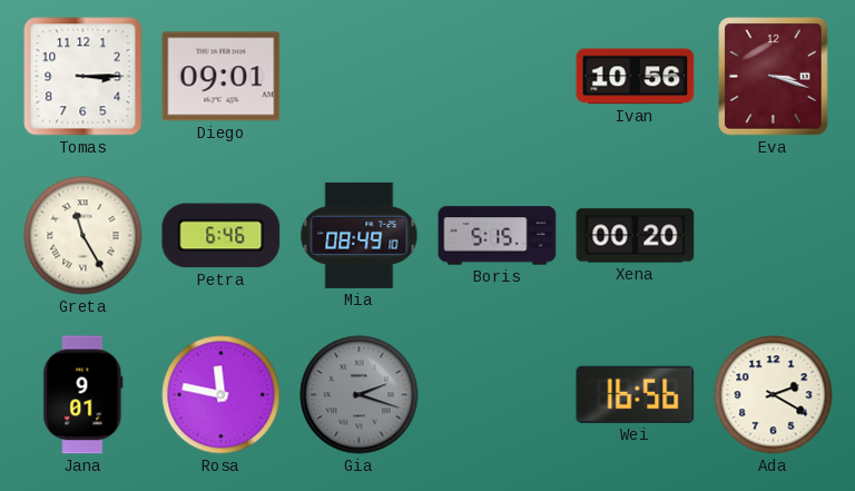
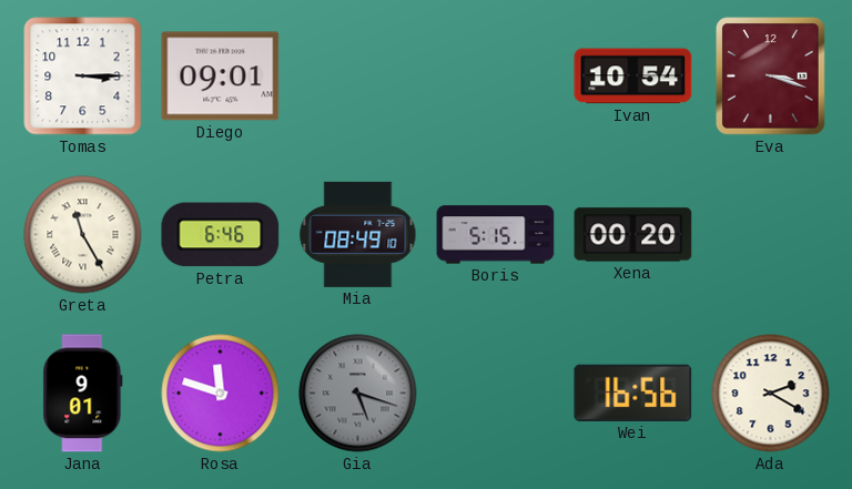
Ivan: 10:56 -> 10:54
Rosa: 11:47 -> 11:48
Gia: 2:18 -> 5:18
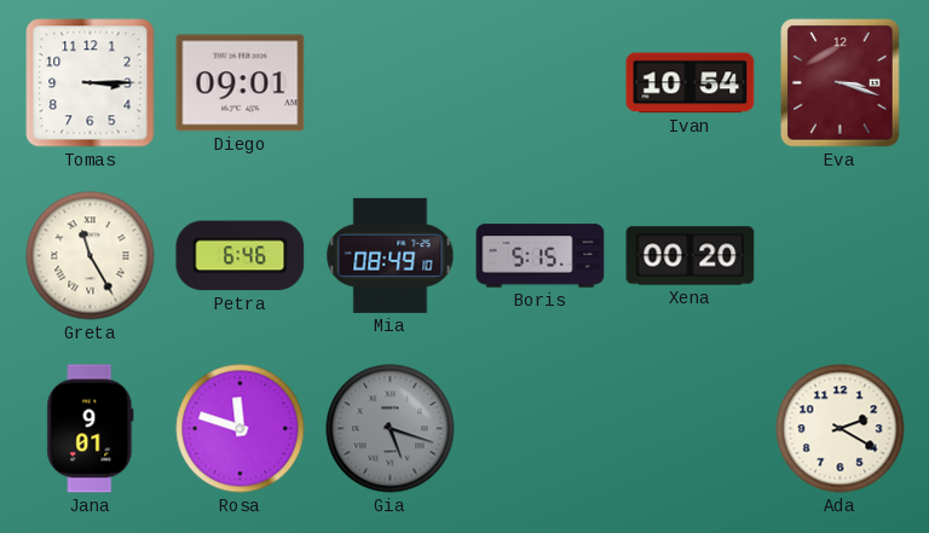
Wei: 16:56 -> none
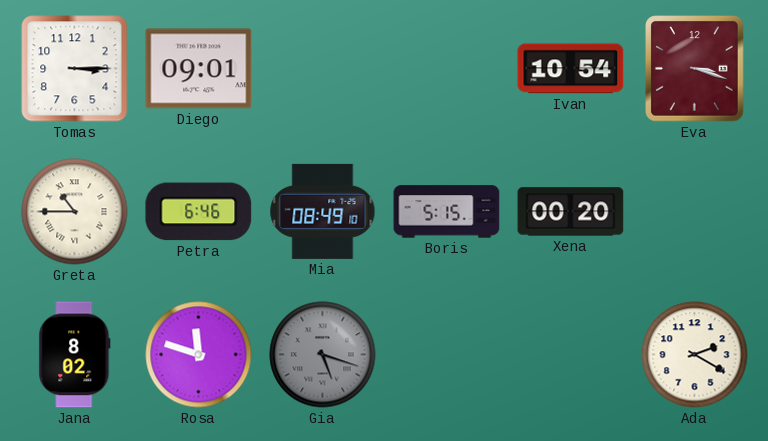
Greta: 11:25 -> 10:45
Jana: 9:01 -> 8:02
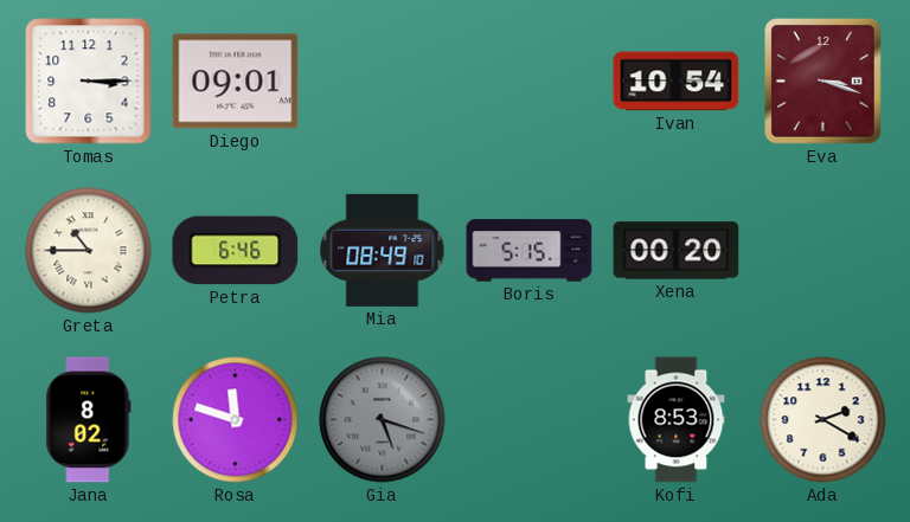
Kofi: none -> 8:53
